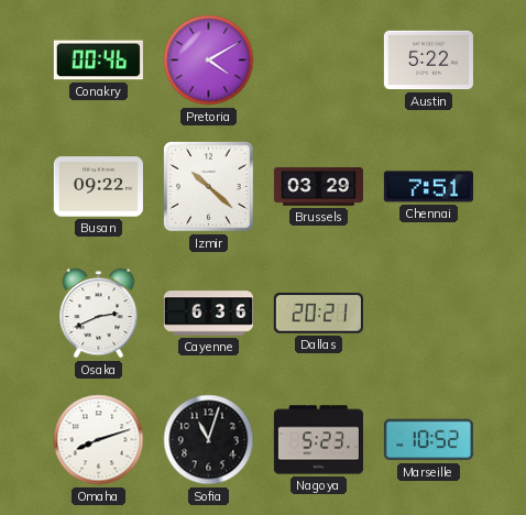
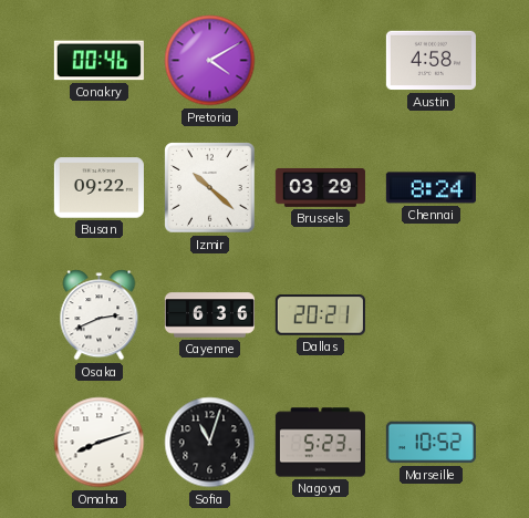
Austin: 5:22 -> 4:58
Chennai: 7:51 -> 8:24
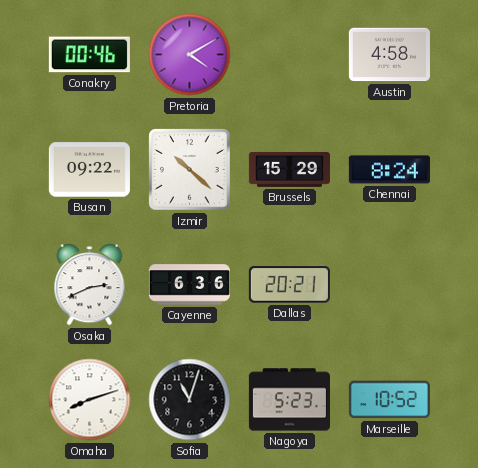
Brussels: 03:29 -> 15:29
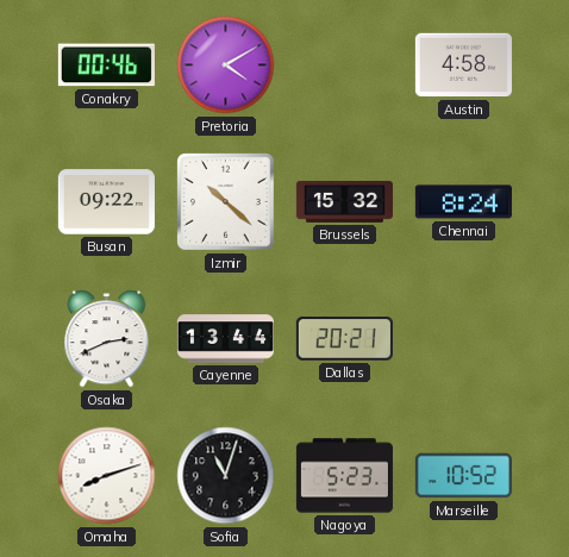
Brussels: 15:29 -> 15:32
Cayenne: 6:36 -> 13:44
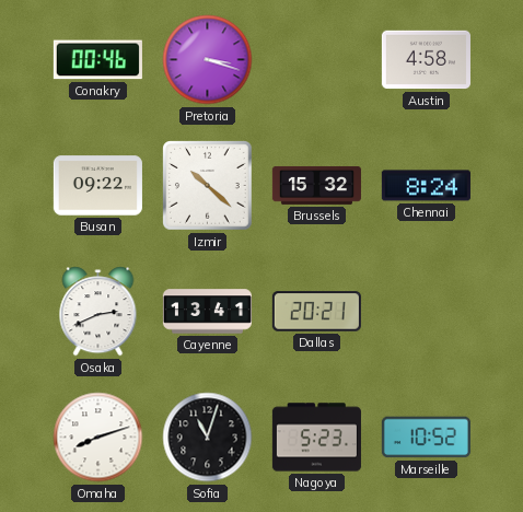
Pretoria: 4:10 -> 3:18
Cayenne: 13:44 -> 13:41
